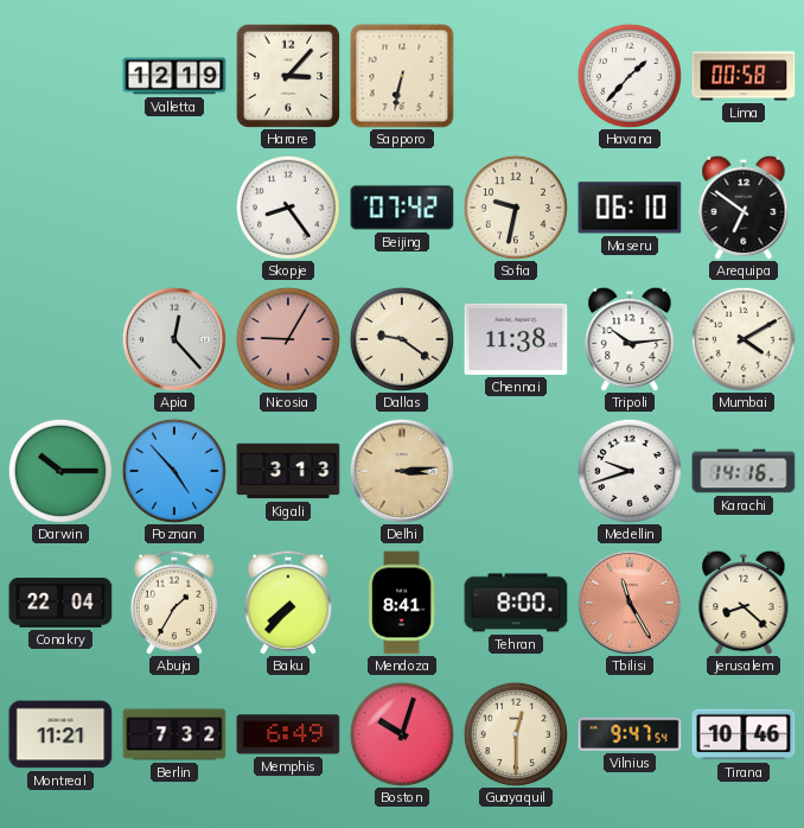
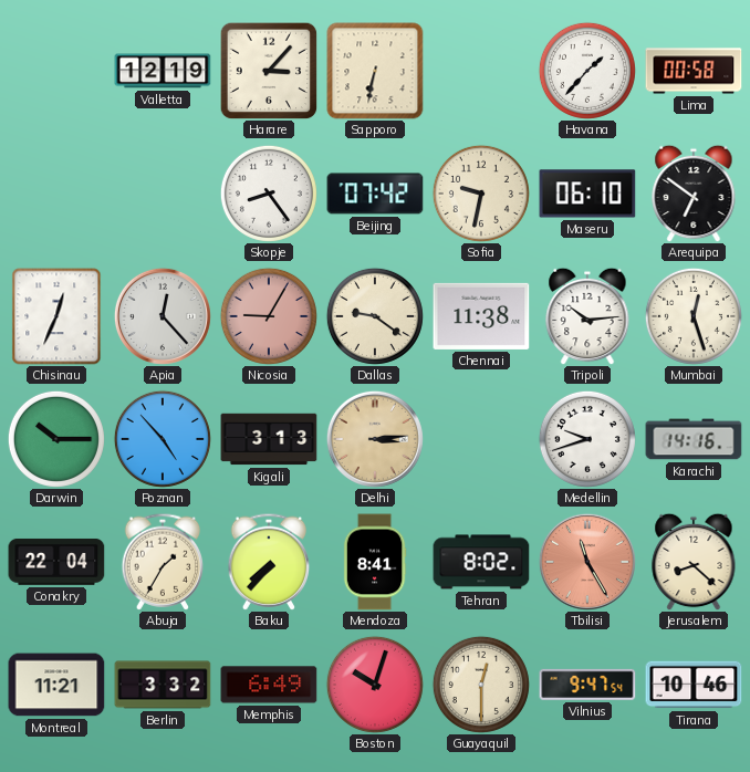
Chisinau: none -> 12:34
Mumbai: 4:10 -> 12:27
Tehran: 8:00 -> 8:02
Berlin: 7:32 -> 3:32
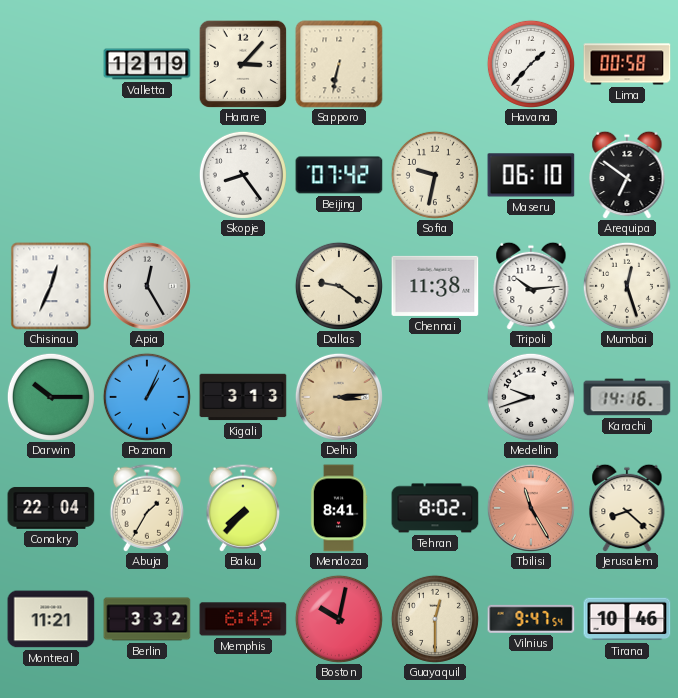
Apia: 12:23 -> 12:25
Nicosia: 9:05 -> none
Poznan: 4:53 -> 1:04
Boston: 10:03 -> 10:02
